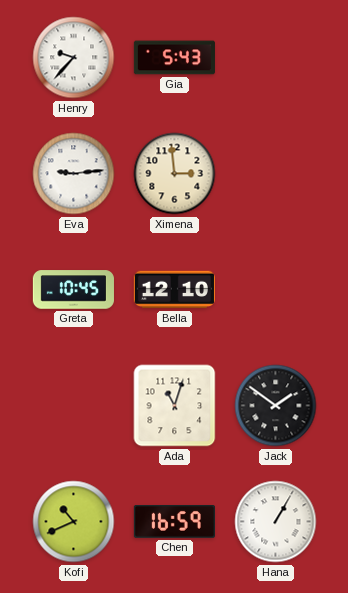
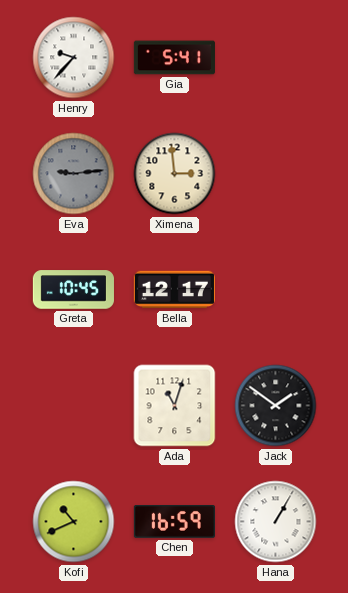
Gia: 5:43 -> 5:41
Eva dial: white -> grey
Bella: 12:10 -> 12:17
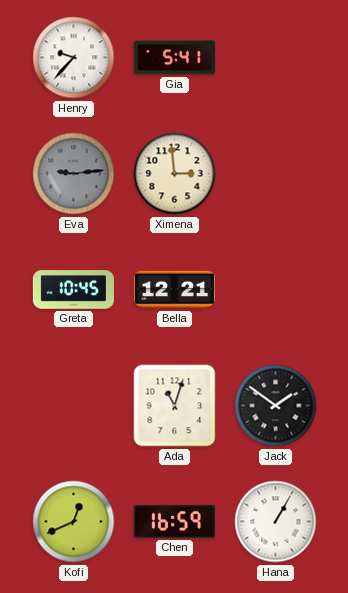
Bella: 12:17 -> 12:21
Kofi: 10:41 -> 12:41
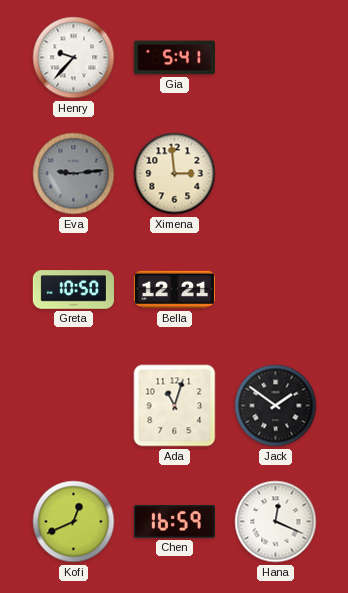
Greta: 10:45 -> 10:50
Hana: 1:05 -> 12:19
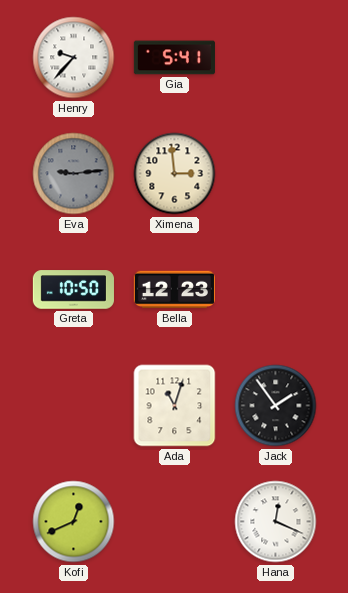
Bella: 12:21 -> 12:23
Jack: 1:51 -> 1:54
Chen: 16:59 -> none
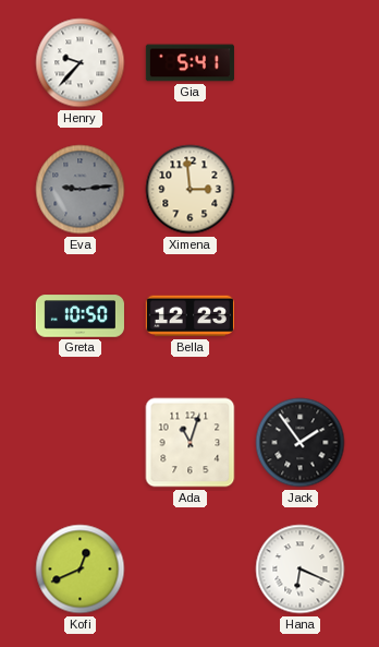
Hana: 12:19 -> 6:19
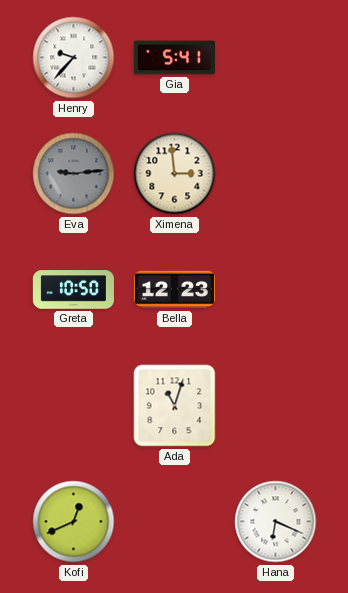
Jack: 1:54 -> none
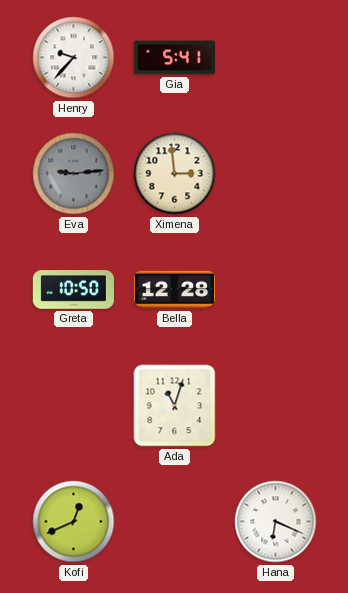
Bella: 12:23 -> 12:28
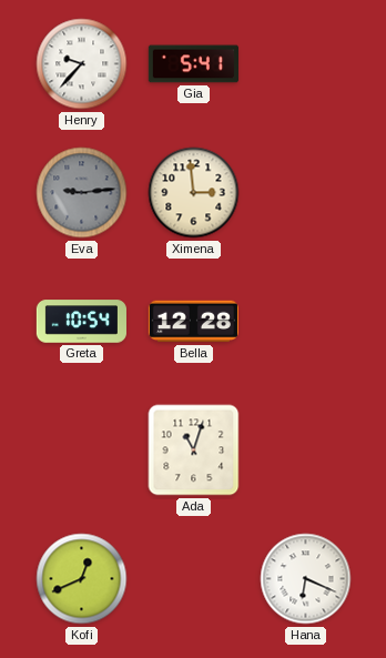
Greta: 10:50 -> 10:54
